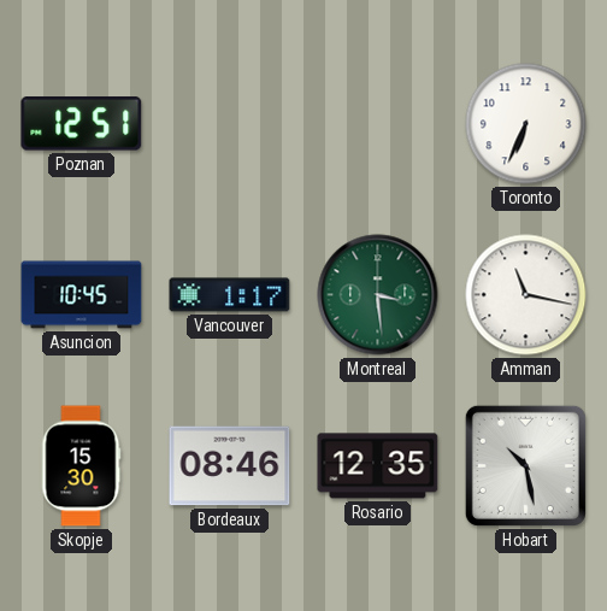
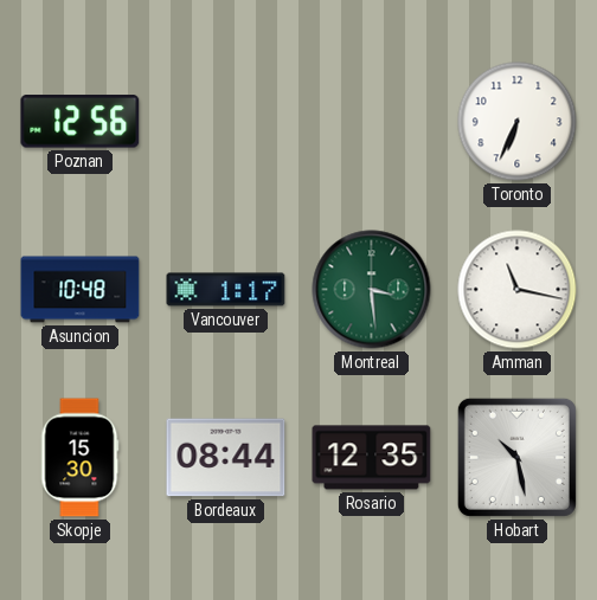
Poznan: 12:51 -> 12:56
Asuncion: 10:45 -> 10:48
Bordeaux: 08:46 -> 08:44
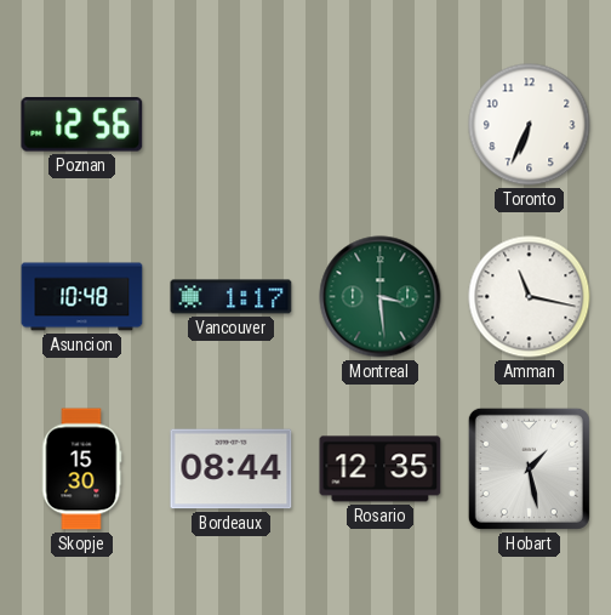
Hobart: 10:28 -> 1:28
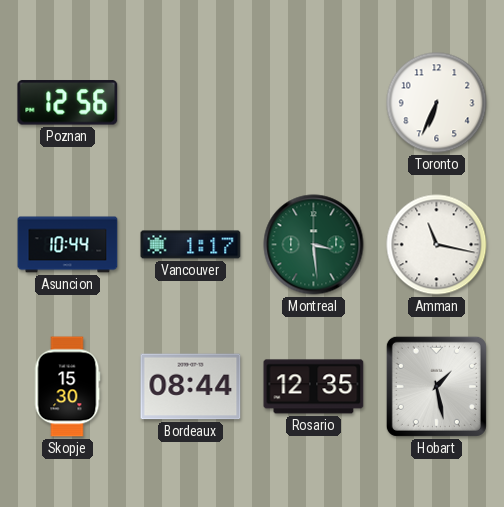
Asuncion: 10:48 -> 10:44
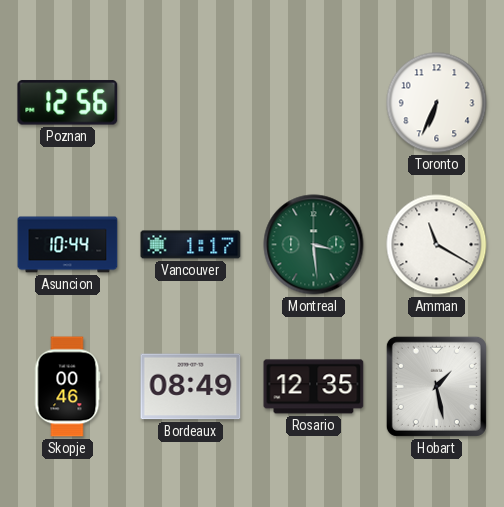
Amman: 11:17 -> 11:20
Skopje: 15:30 -> 00:46
Bordeaux: 08:44 -> 08:49
